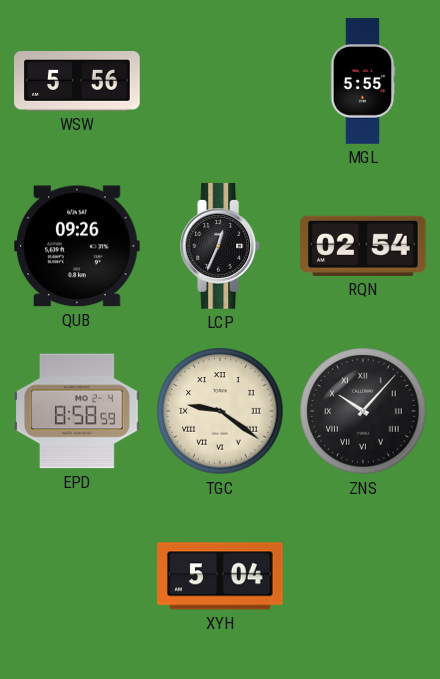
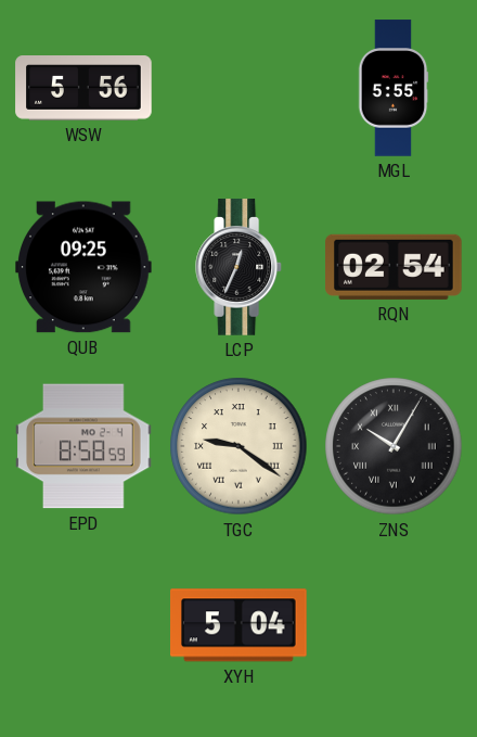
QUB: 09:26 -> 09:25
ZNS: 10:07 -> 10:05
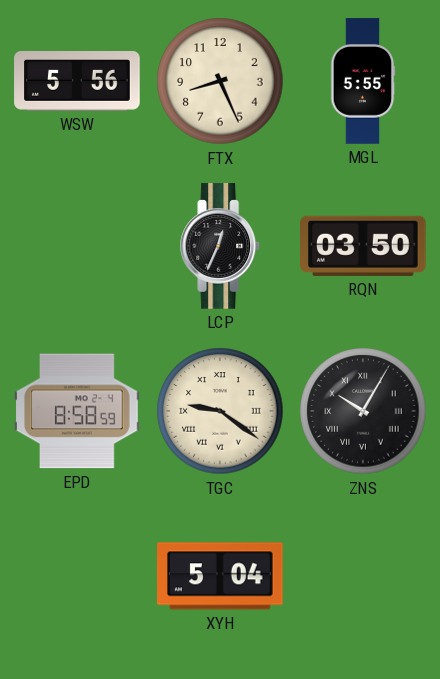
FTX: none -> 8:26
QUB: 09:25 -> none
RQN: 02:54 -> 03:50
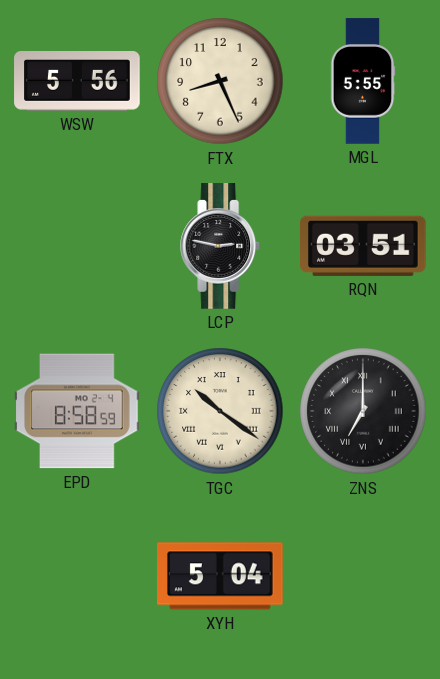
LCP: 12:34 -> 2:47
RQN: 03:50 -> 03:51
TGC: 9:21 -> 10:21
ZNS: 10:05 -> 7:00
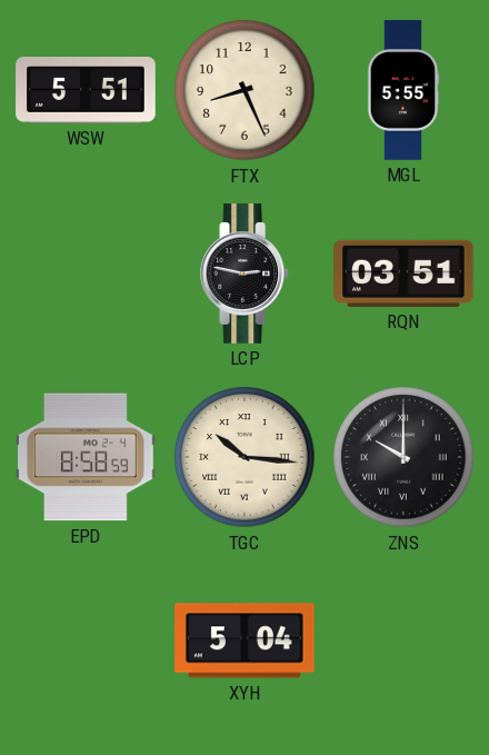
WSW: 5:56 -> 5:51
TGC: 10:21 -> 10:16
ZNS: 7:00 -> 10:00
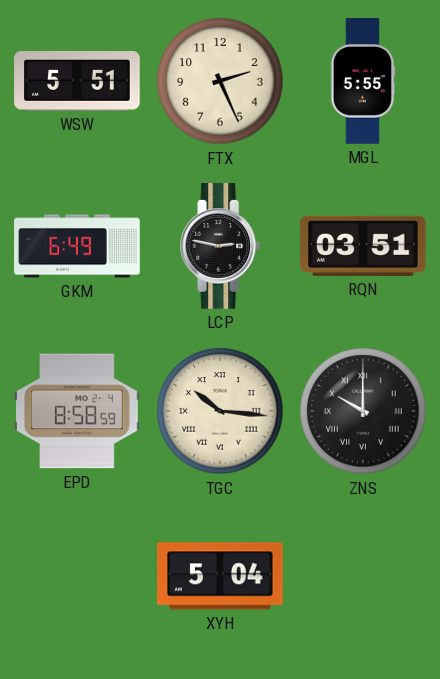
FTX: 8:26 -> 2:26
GKM: none -> 6:49
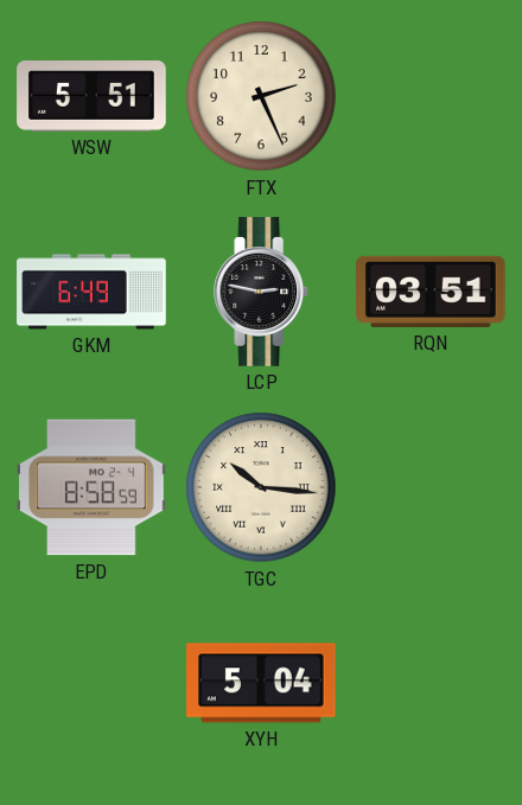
MGL: 5:55 -> none
ZNS: 10:00 -> none
